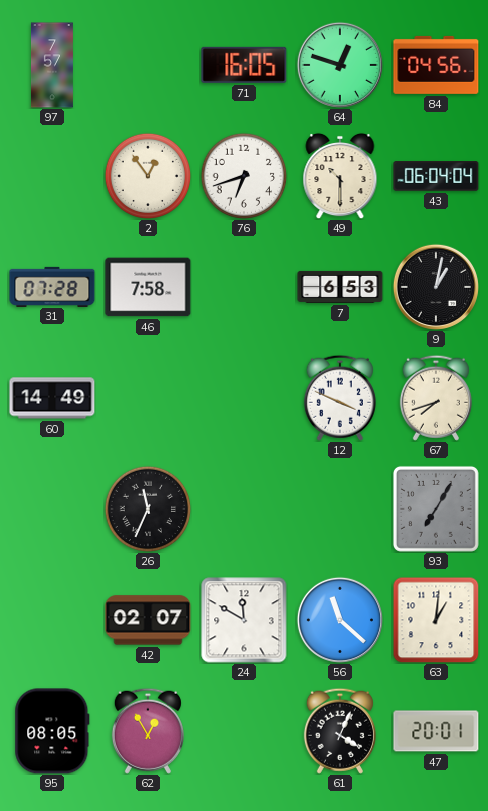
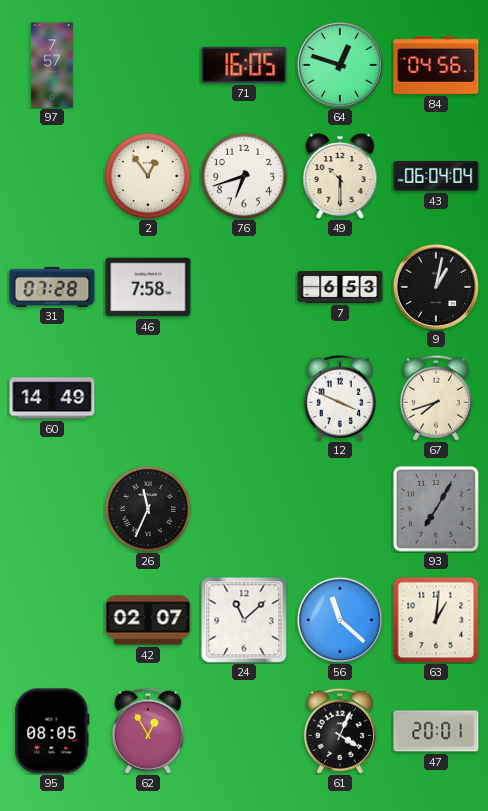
24: 11:50 -> 11:08
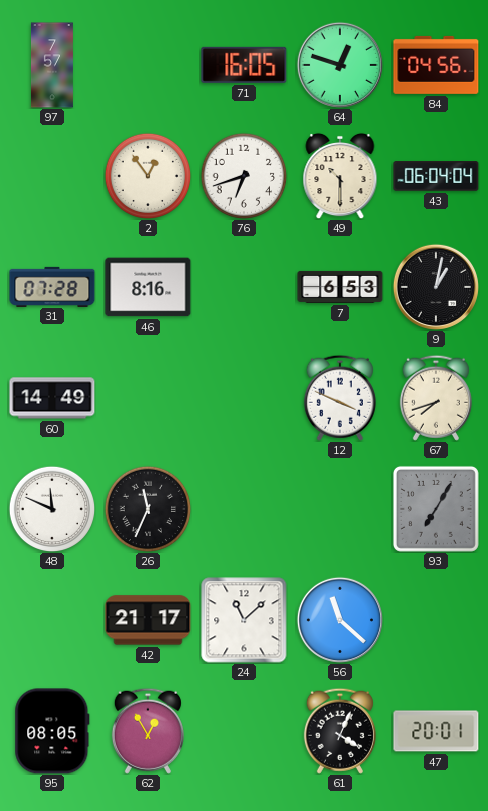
46: 7:58 -> 8:16
48: none -> 11:49
42: 02:07 -> 21:17
63: 1:01 -> none
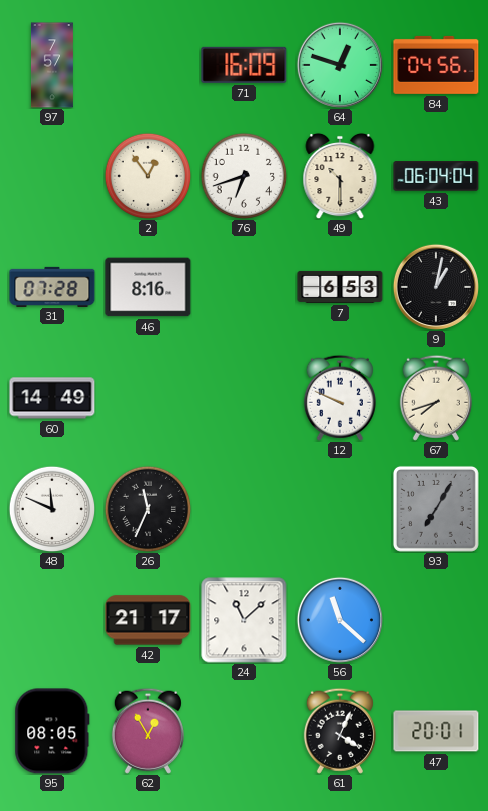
71: 16:05 -> 16:09
12: 3:49 -> 9:49
